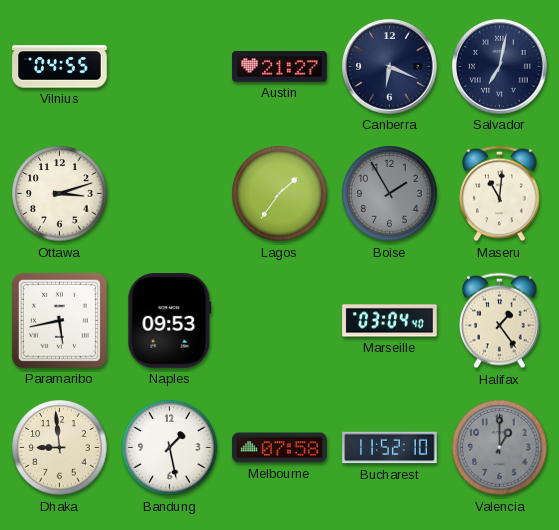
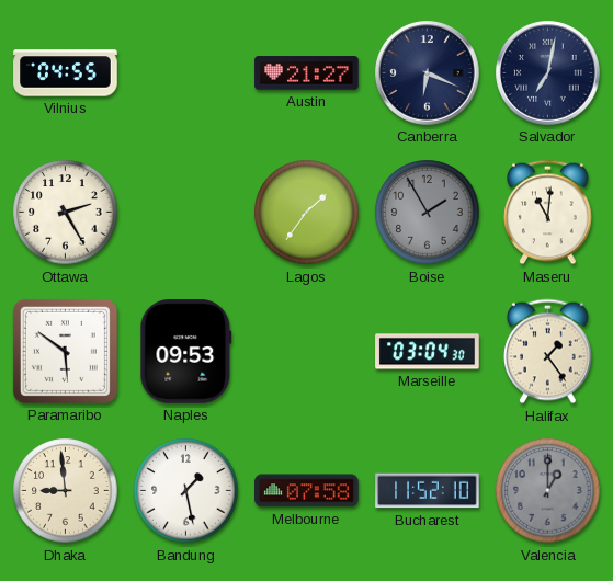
Ottawa: 3:12 -> 2:25
Paramaribo: 5:43 -> 5:51
Marseille: 03:04:40 -> 03:04:30
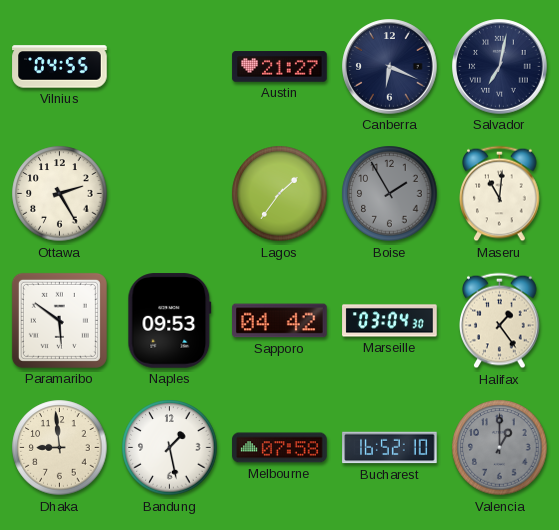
Sapporo: none -> 04:42
Bucharest: 11:52 -> 16:52
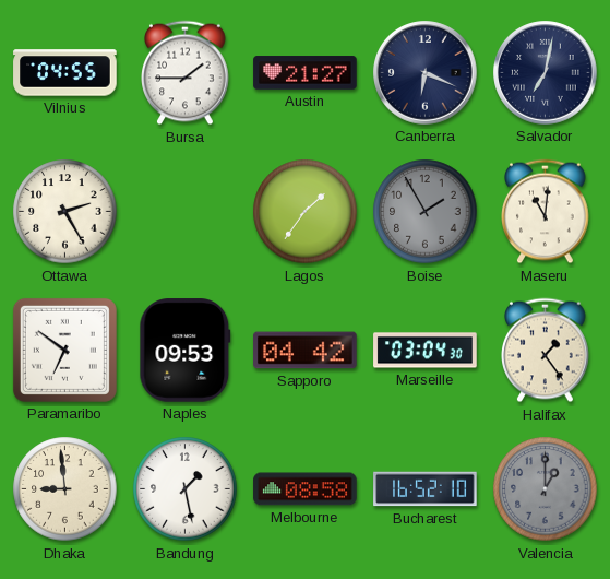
Bursa: none -> 1:45
Paramaribo: 5:51 -> 6:51
Melbourne: 07:58 -> 08:58
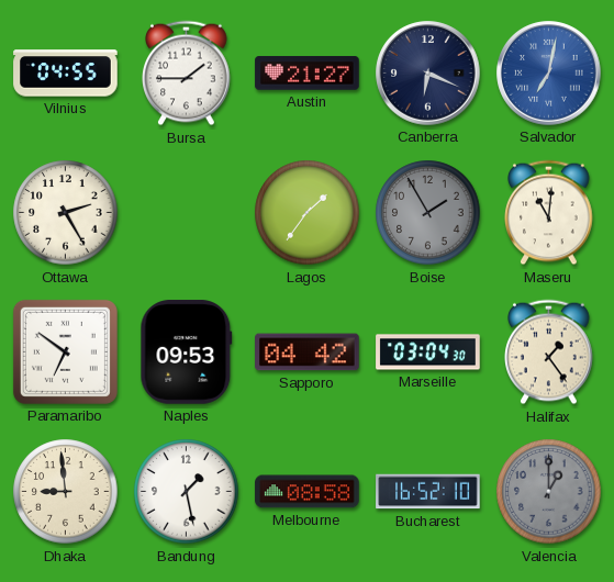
Salvador dial: navy -> blue
